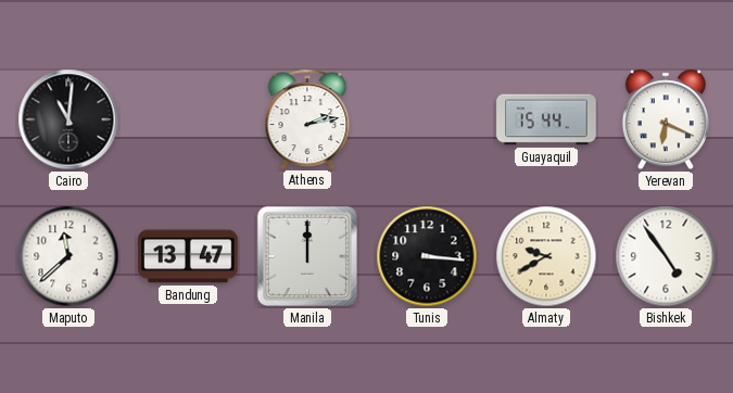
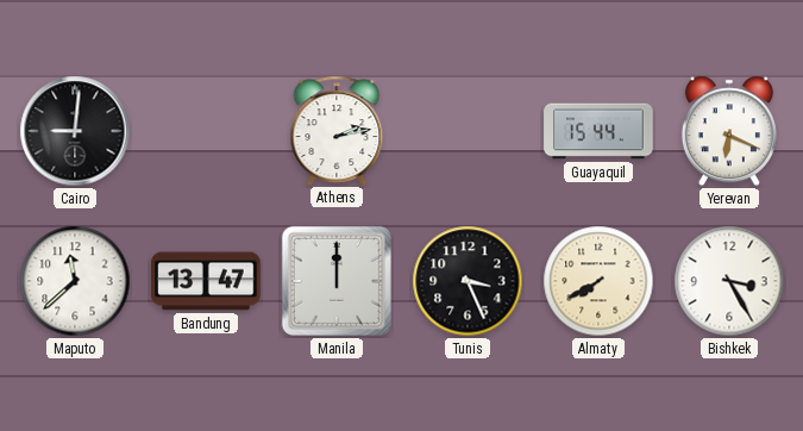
Cairo: 11:01 -> 9:01
Tunis: 3:16 -> 3:26
Almaty: 9:40 -> 7:40
Bishkek: 4:54 -> 3:25
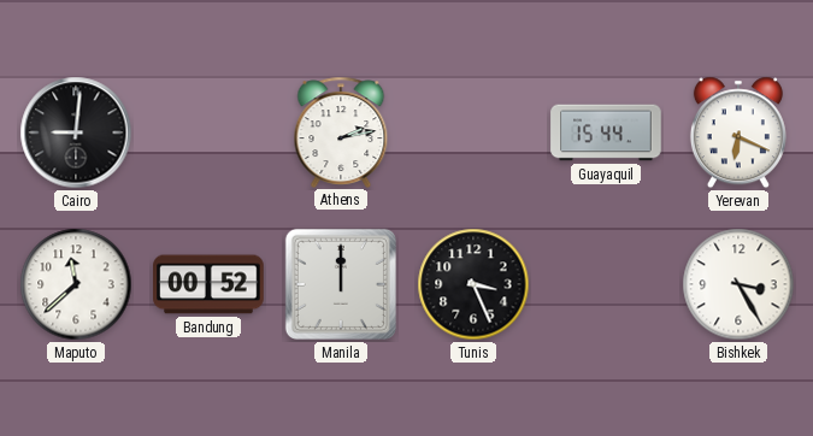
Bandung: 13:47 -> 00:52
Almaty: 7:40 -> none
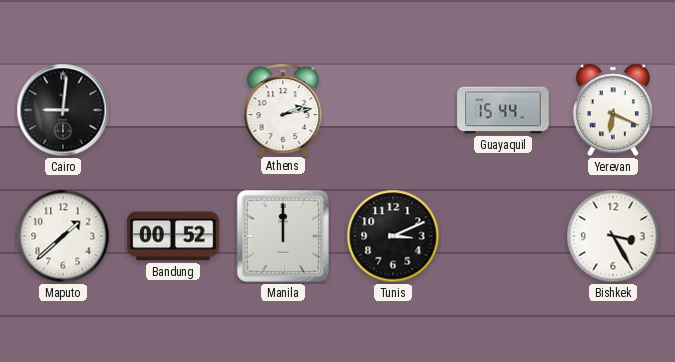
Maputo: 11:38 -> 1:38
Tunis: 3:26 -> 3:11
